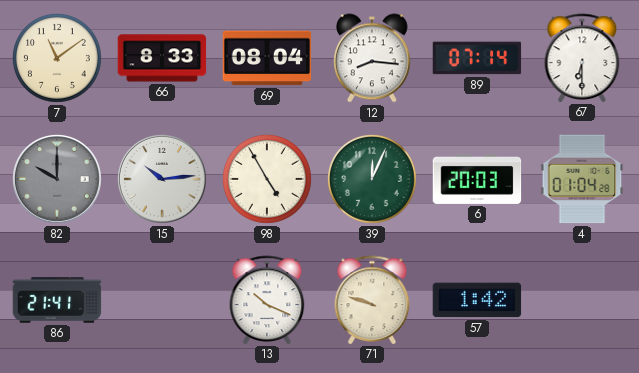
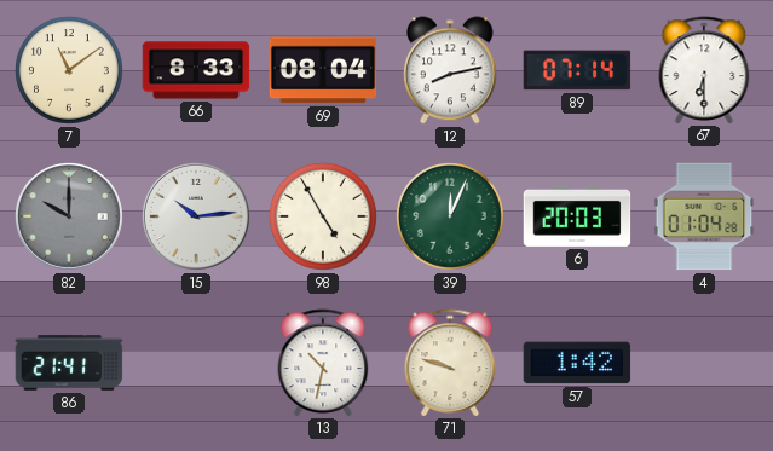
12: 8:16 -> 8:13
13: 10:19 -> 10:32
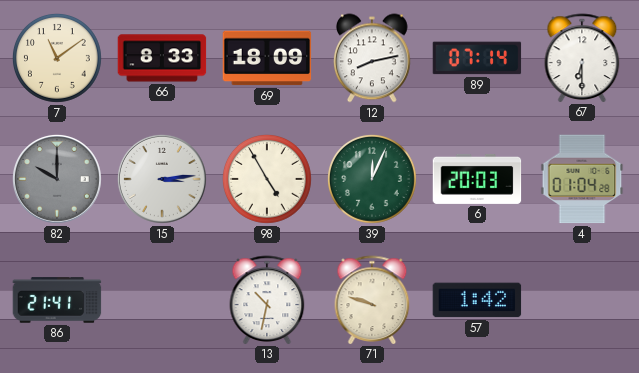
69: 08:04 -> 18:09
15: 10:14 -> 3:14
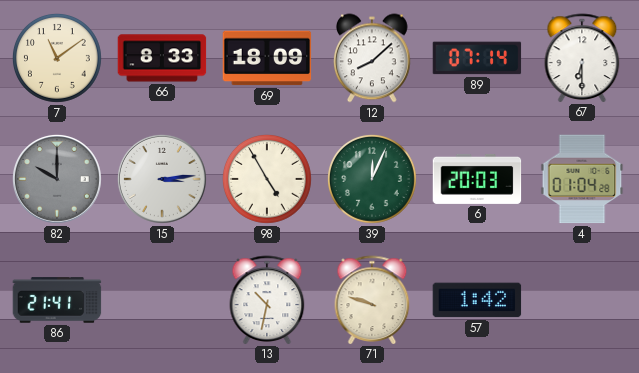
12: 8:13 -> 8:08
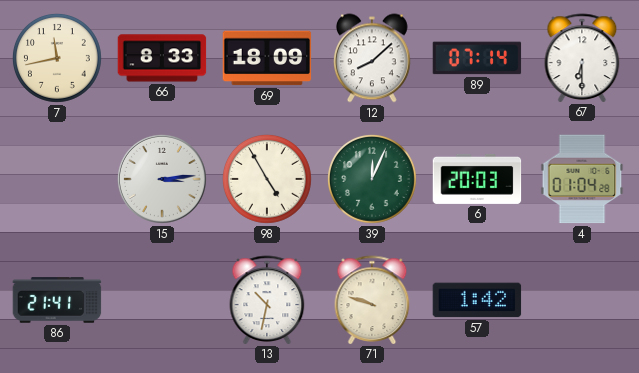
7: 11:09 -> 11:43
82: 10:00 -> none
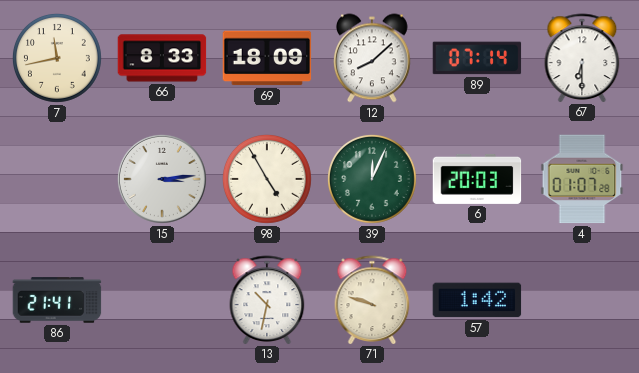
4: 01:04 -> 01:07
